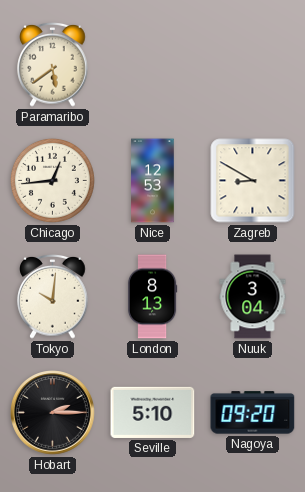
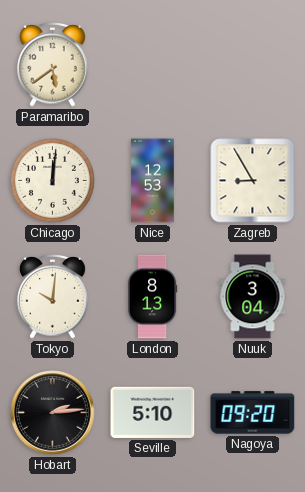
Chicago: 12:44 -> 12:01
Zagreb: 8:50 -> 8:55
Hobart: 2:15 -> 2:14
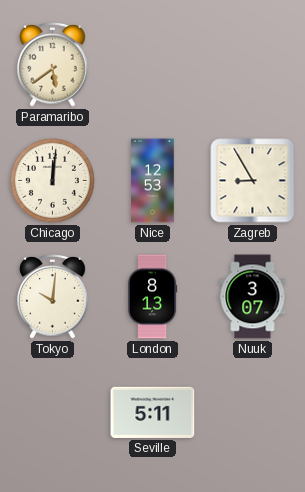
Nuuk: 3:04 -> 3:07
Hobart: 2:14 -> none
Seville: 5:10 -> 5:11
Nagoya: 09:20 -> none
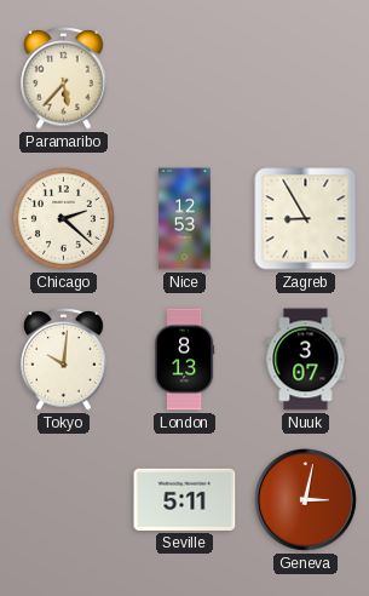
Paramaribo: 5:39 -> 5:37
Chicago: 12:01 -> 2:22
Geneva: none -> 3:02
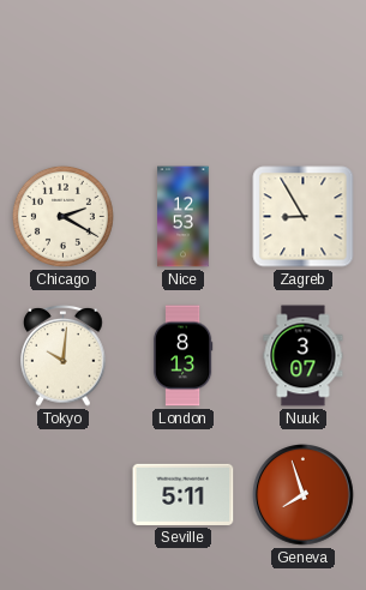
Paramaribo: 5:37 -> none
Chicago: 2:22 -> 2:20
Geneva: 3:02 -> 7:57
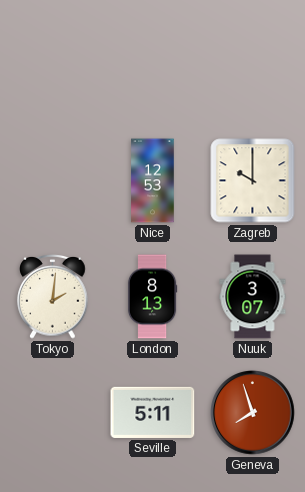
Chicago: 2:20 -> none
Zagreb: 8:55 -> 10:00
Tokyo: 10:01 -> 2:01
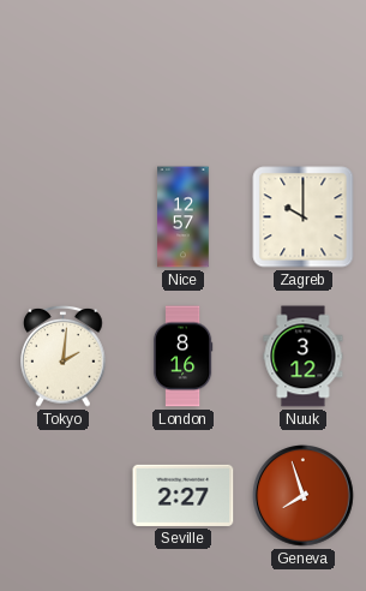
Nice: 12:53 -> 12:57
London: 8:13 -> 8:16
Nuuk: 3:07 -> 3:12
Seville: 5:11 -> 2:27
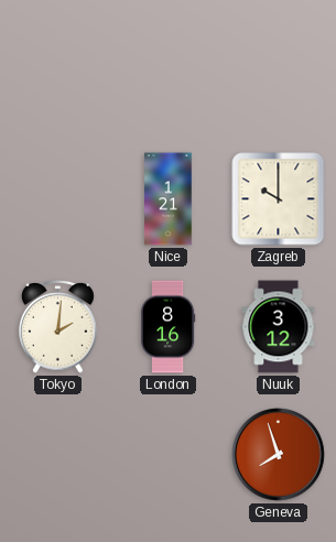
Nice: 12:57 -> 1:21
Seville: 2:27 -> none
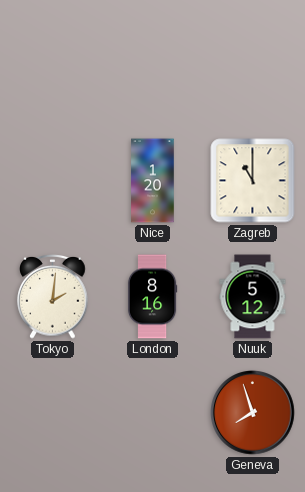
Nice: 1:21 -> 1:20
Zagreb: 10:00 -> 11:00
Nuuk: 3:12 -> 5:12
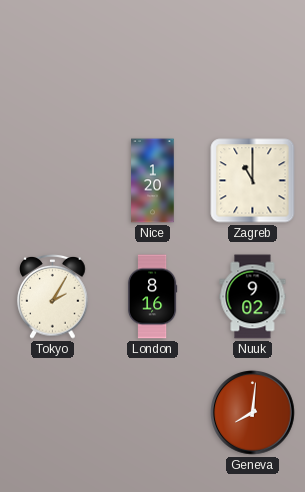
Tokyo: 2:01 -> 2:05
Nuuk: 5:12 -> 9:02
Geneva: 7:57 -> 8:01
